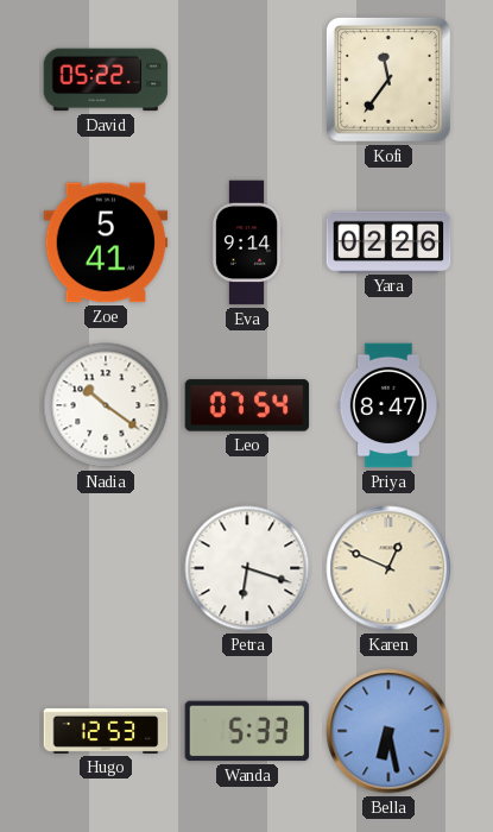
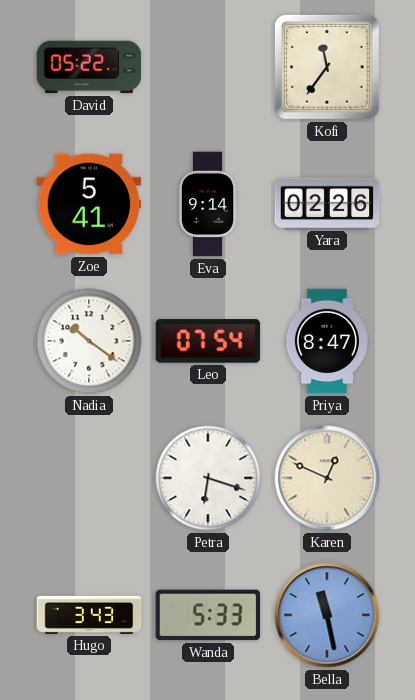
Hugo: 12:53 -> 3:43
Bella: 6:28 -> 11:28
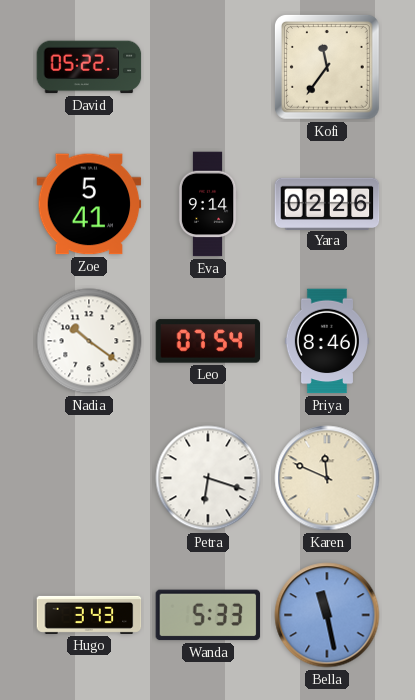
Priya: 8:47 -> 8:46
Karen: 12:49 -> 11:49
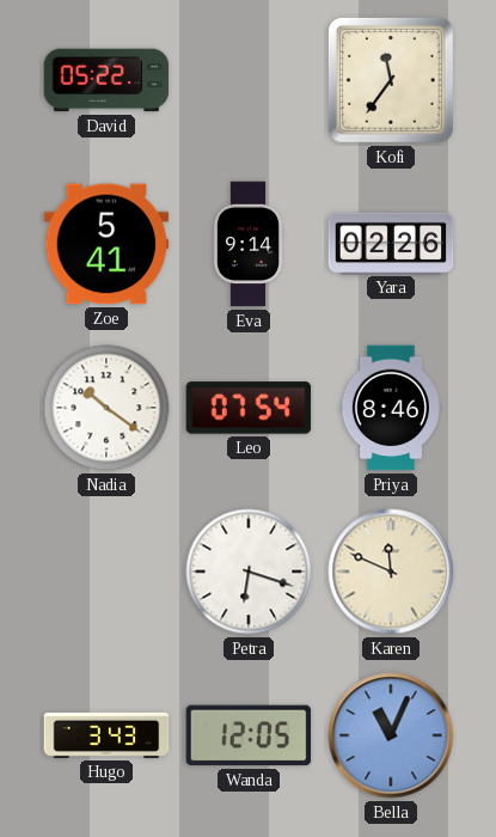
Wanda: 5:33 -> 12:05
Bella: 11:28 -> 11:04
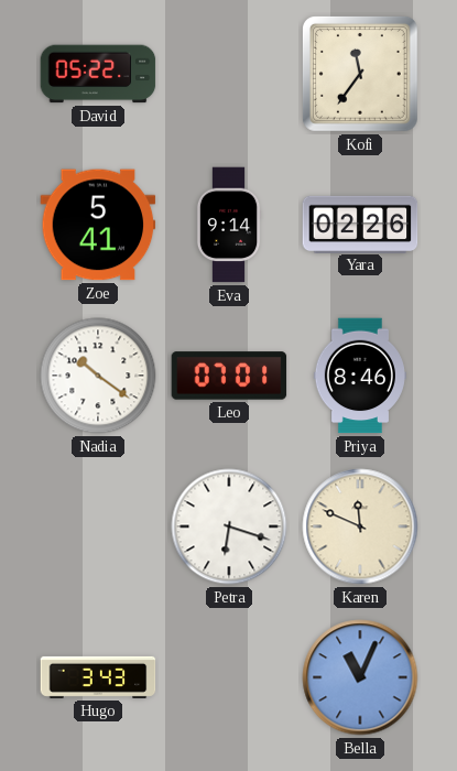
Leo: 07:54 -> 07:01
Wanda: 12:05 -> none
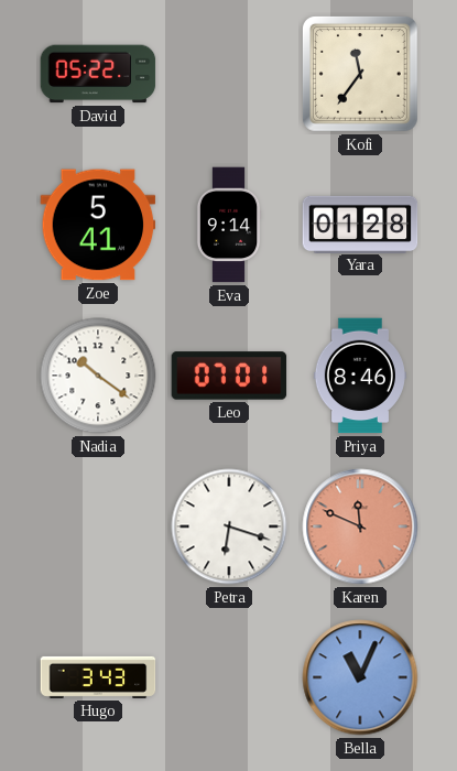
Yara: 02:26 -> 01:28
Karen dial: cream -> salmon
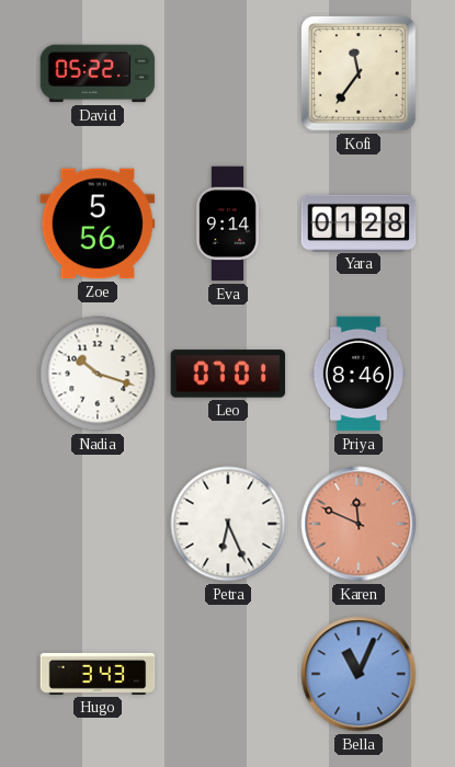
Zoe: 5:41 -> 5:56
Nadia: 10:21 -> 10:18
Petra: 6:18 -> 6:26
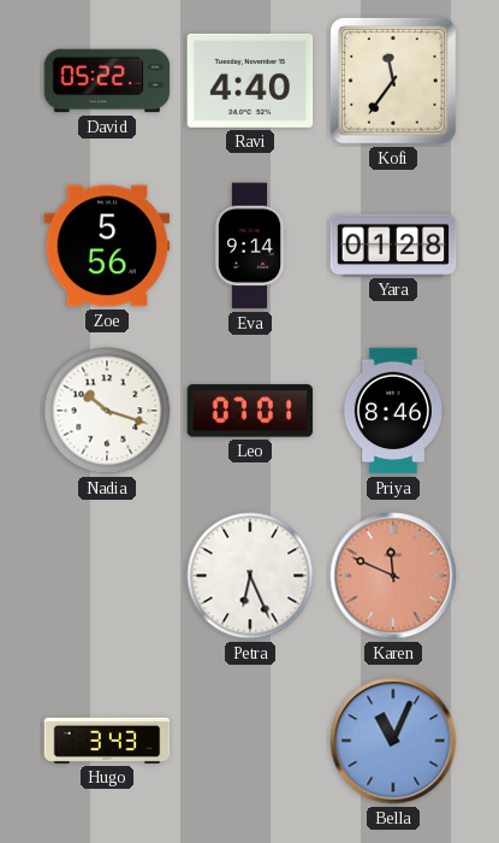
Ravi: none -> 4:40
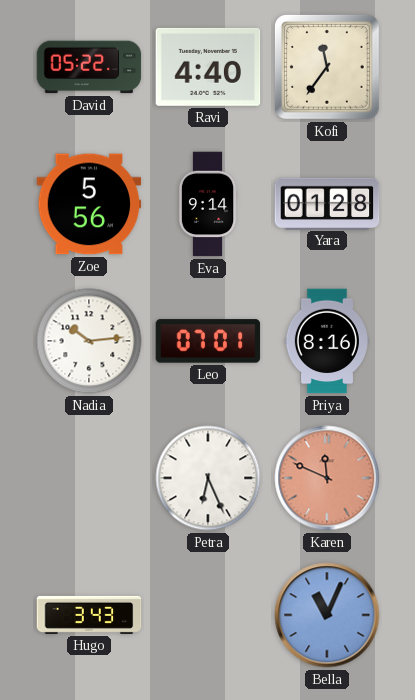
Nadia: 10:18 -> 10:14
Priya: 8:46 -> 8:16
